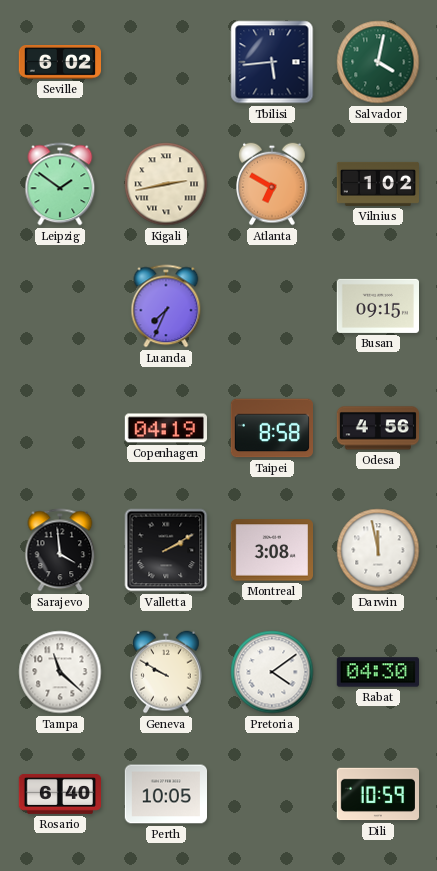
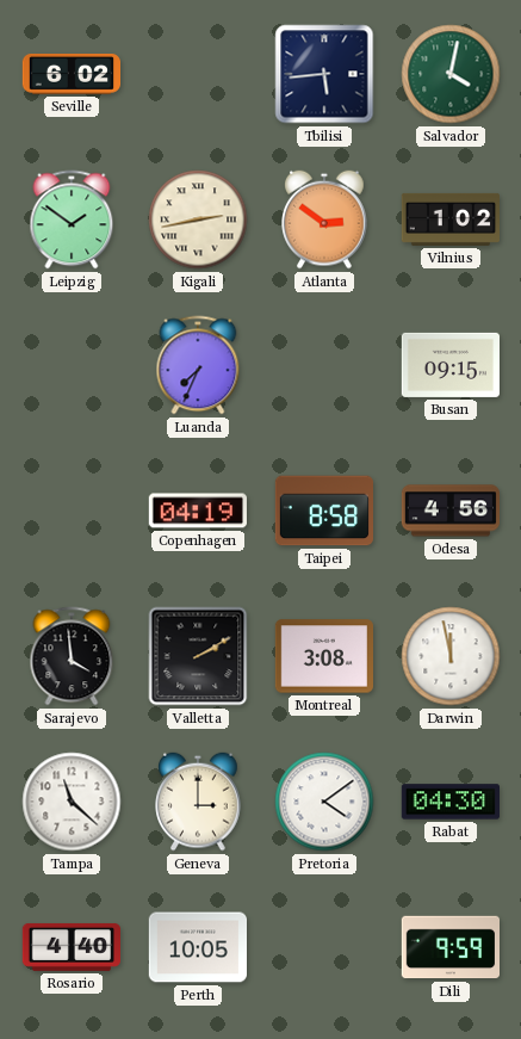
Atlanta: 6:50 -> 2:51
Geneva: 9:50 -> 3:00
Rosario: 6:40 -> 4:40
Dili: 10:59 -> 9:59
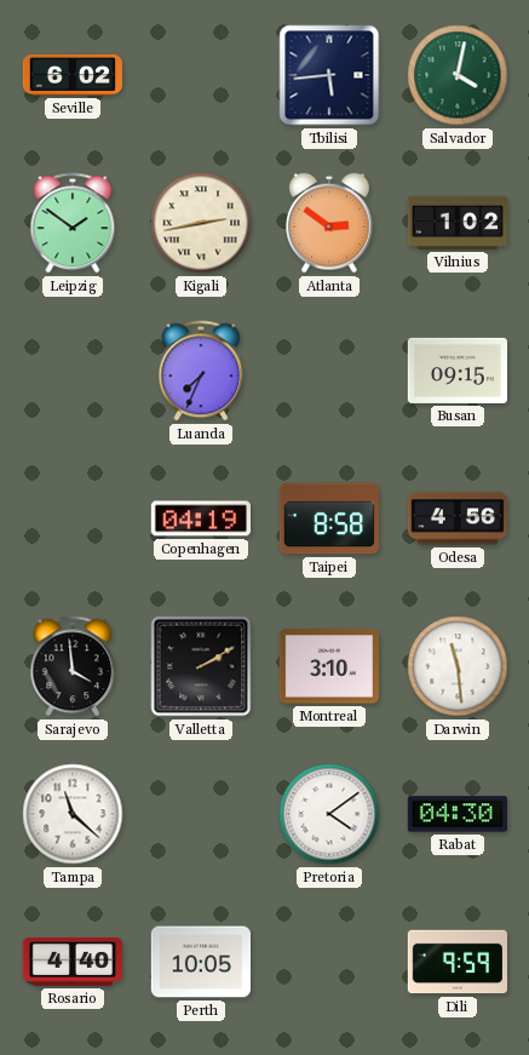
Montreal: 3:08 -> 3:10
Darwin: 11:58 -> 11:29
Geneva: 3:00 -> none
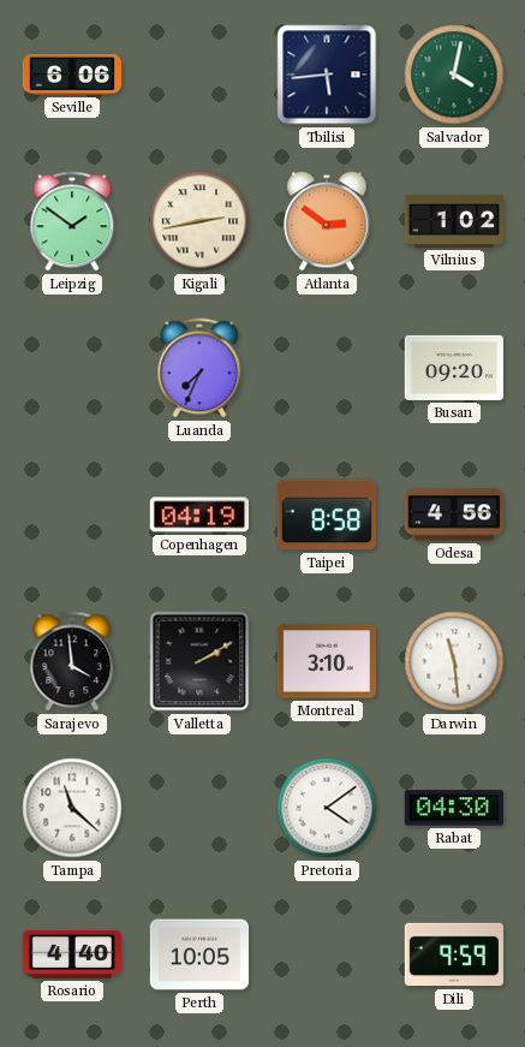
Seville: 6:02 -> 6:06
Busan: 09:15 -> 09:20
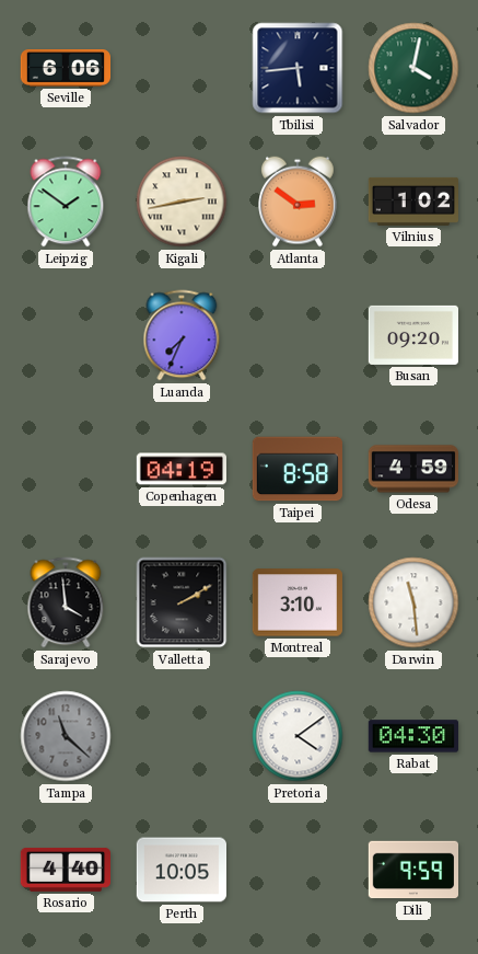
Odesa: 4:56 -> 4:59
Tampa dial: white -> grey
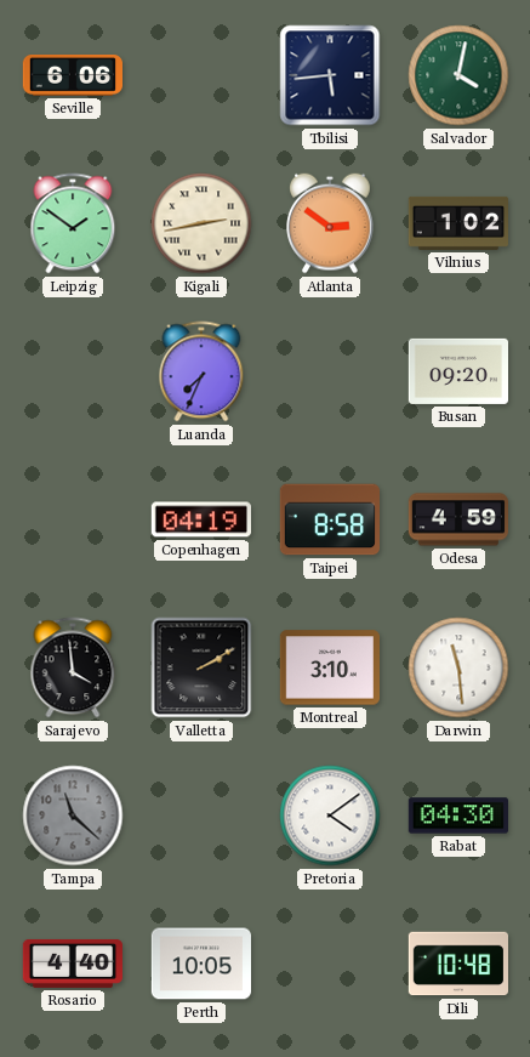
Dili: 9:59 -> 10:48
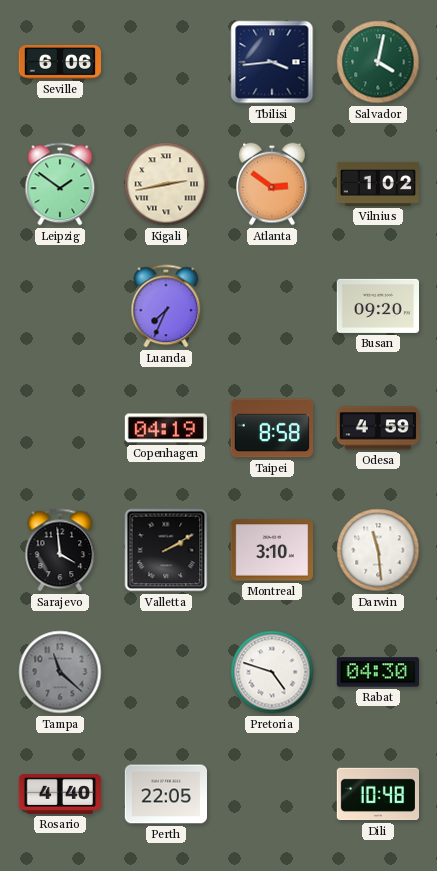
Tbilisi: 5:44 -> 3:44
Pretoria: 4:09 -> 4:48
Perth: 10:05 -> 22:05
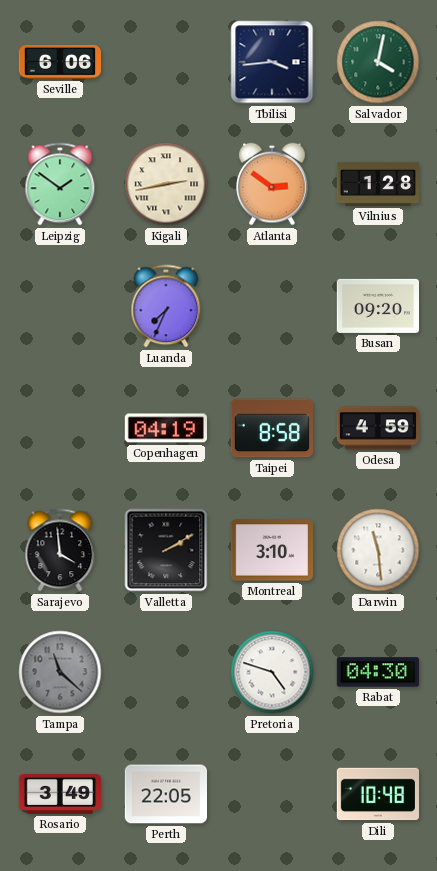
Vilnius: 1:02 -> 1:28
Rosario: 4:40 -> 3:49
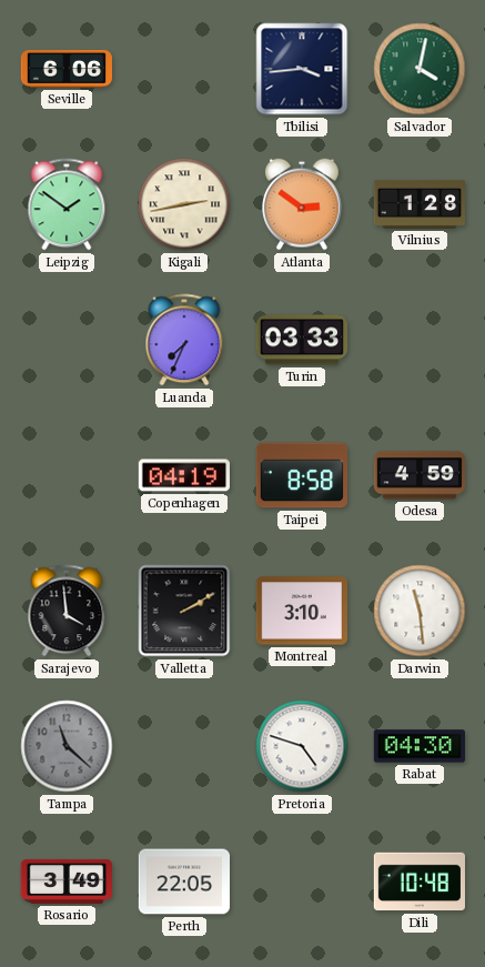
Turin: none -> 03:33
Busan: 09:20 -> none
